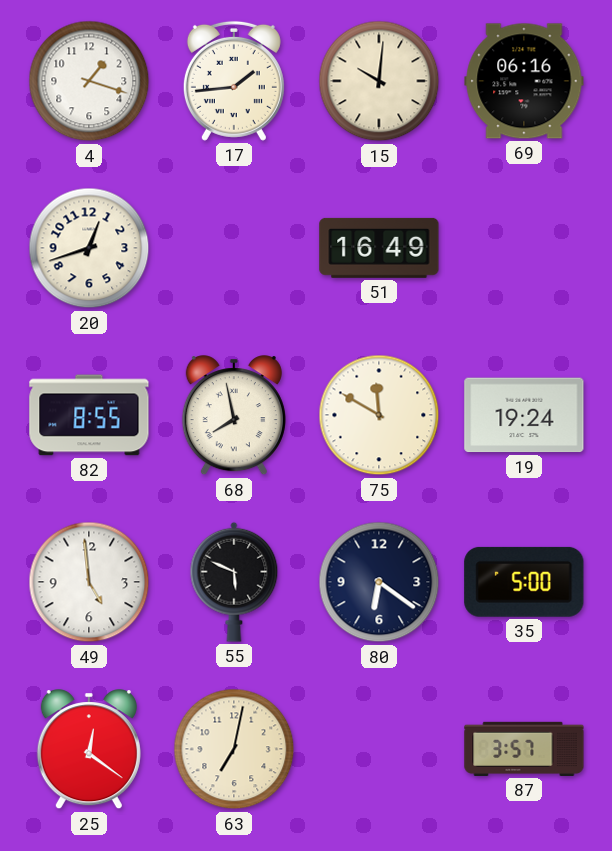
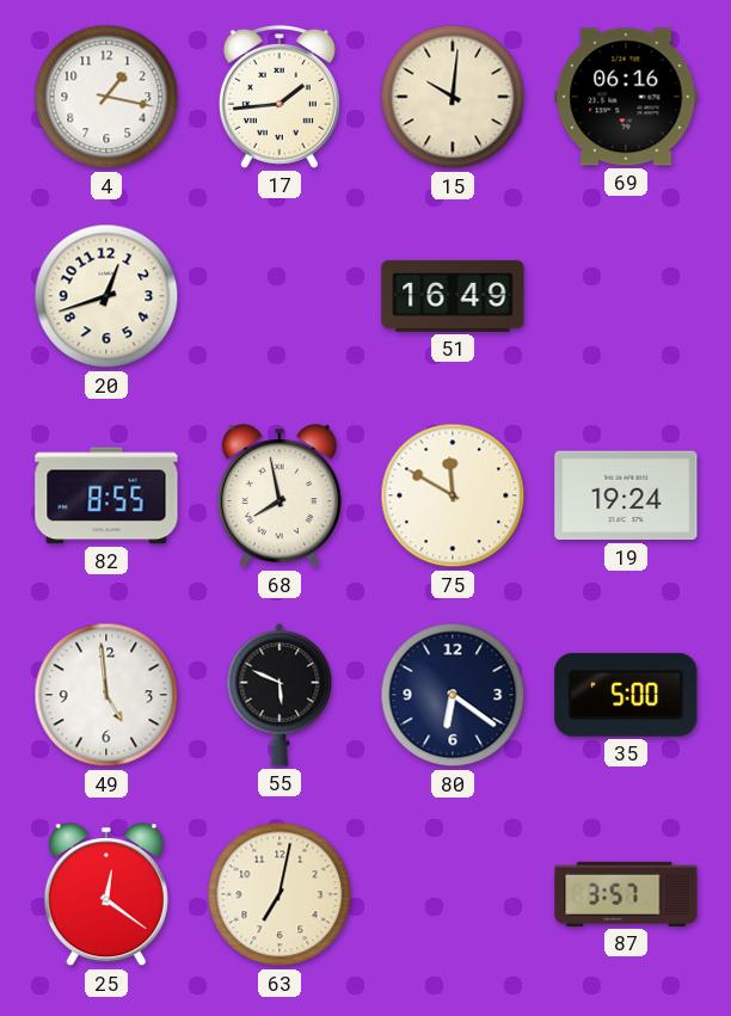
4: 1:18 -> 1:17
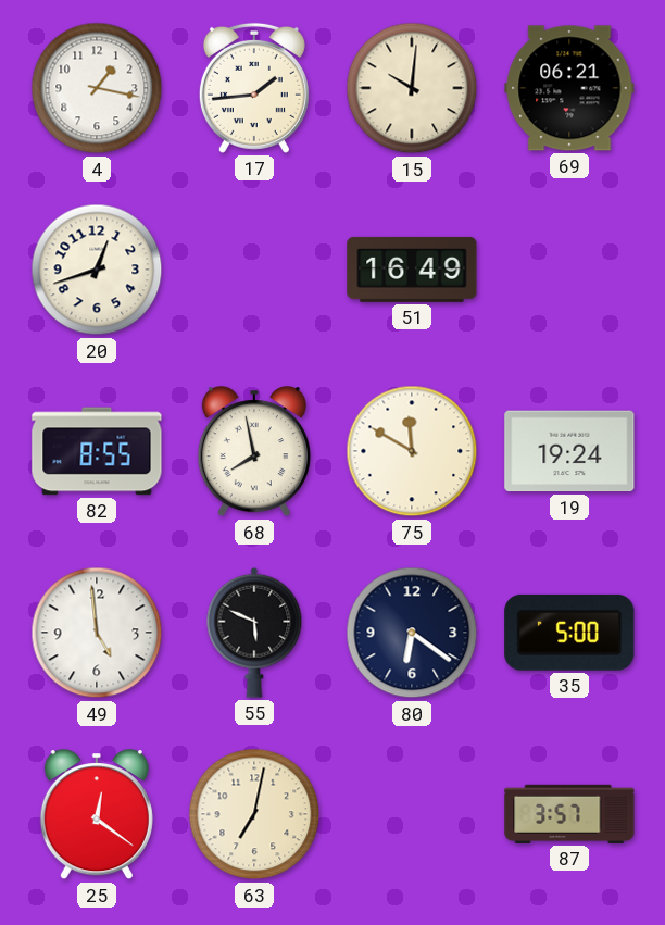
69: 06:16 -> 06:21
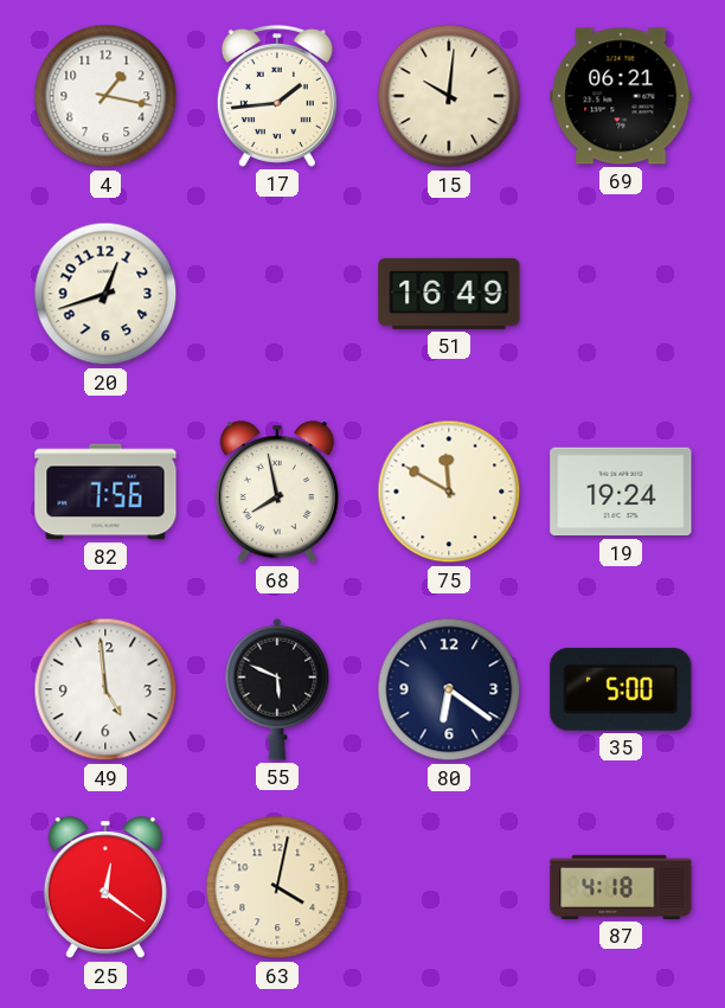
82: 8:55 -> 7:56
63: 7:02 -> 4:02
87: 3:57 -> 4:18
